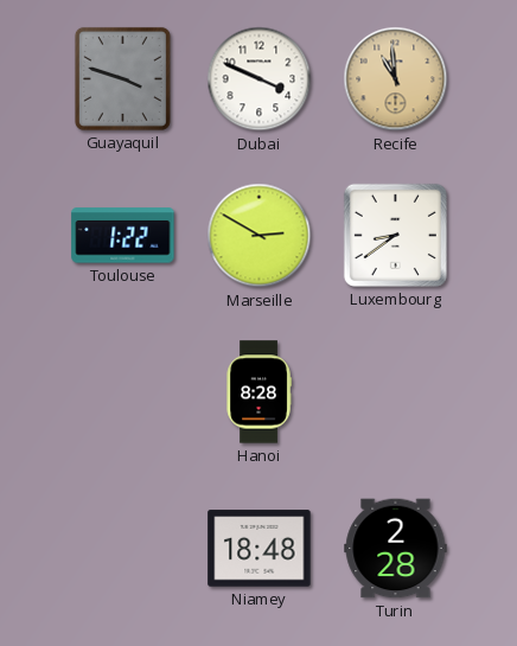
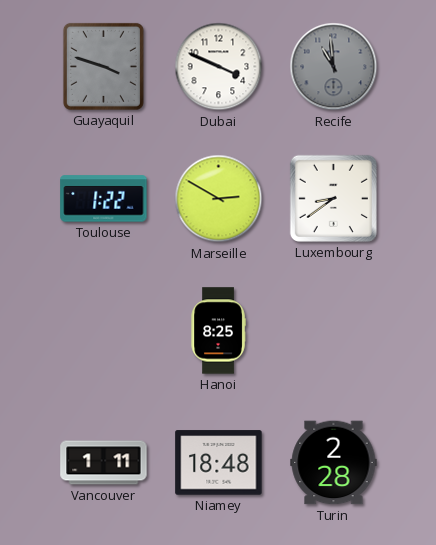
Recife dial: champagne -> grey
Hanoi: 8:28 -> 8:25
Vancouver: none -> 1:11
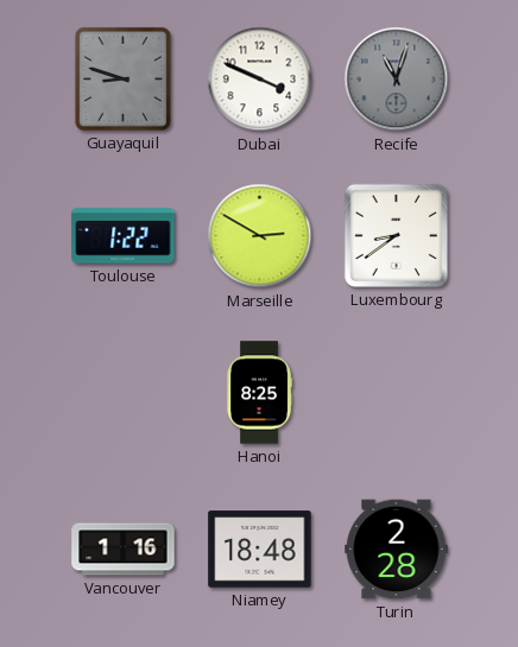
Guayaquil: 3:48 -> 8:48
Recife: 10:59 -> 11:03
Vancouver: 1:11 -> 1:16
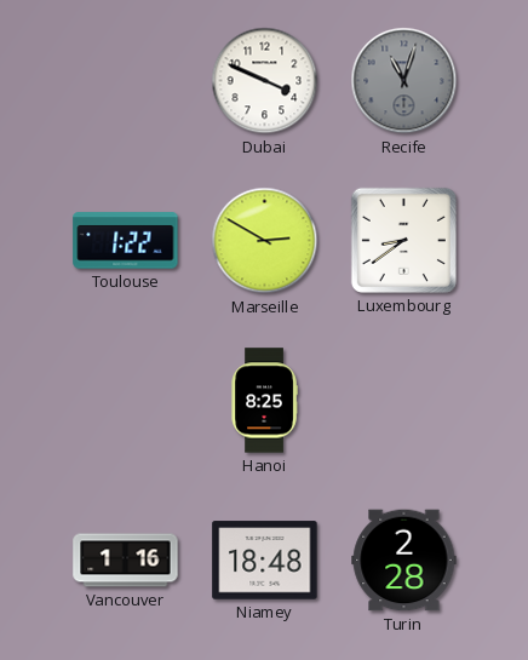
Guayaquil: 8:48 -> none
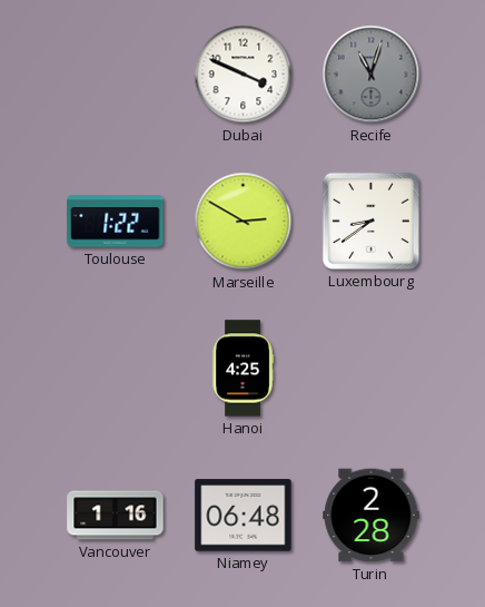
Hanoi: 8:25 -> 4:25
Niamey: 18:48 -> 06:48
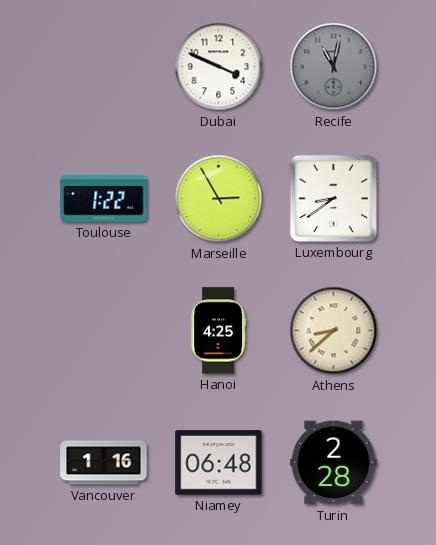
Recife: 11:03 -> 11:02
Marseille: 2:50 -> 2:55
Athens: none -> 8:38
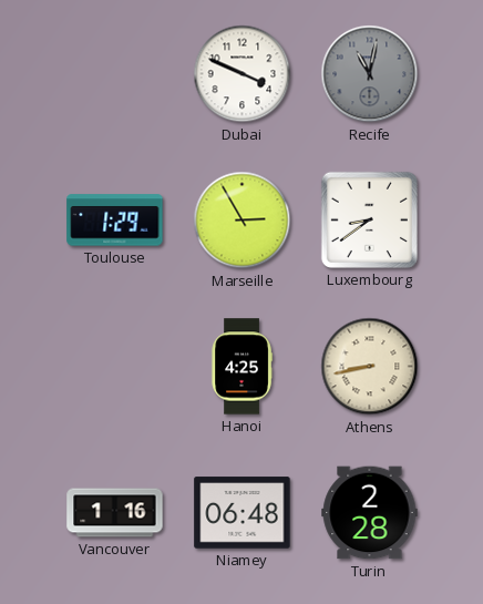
Toulouse: 1:22 -> 1:29
Athens: 8:38 -> 8:43
